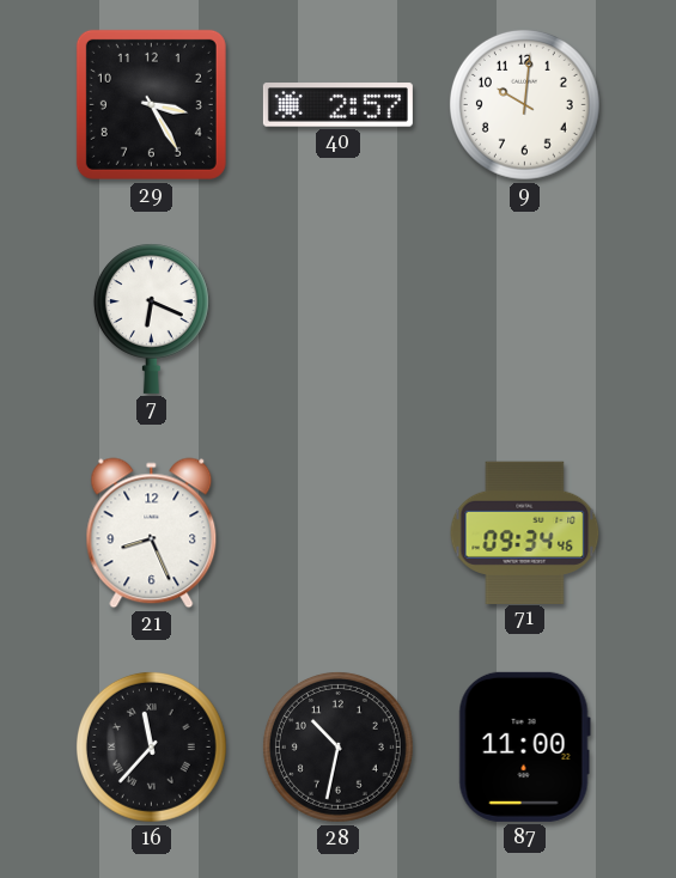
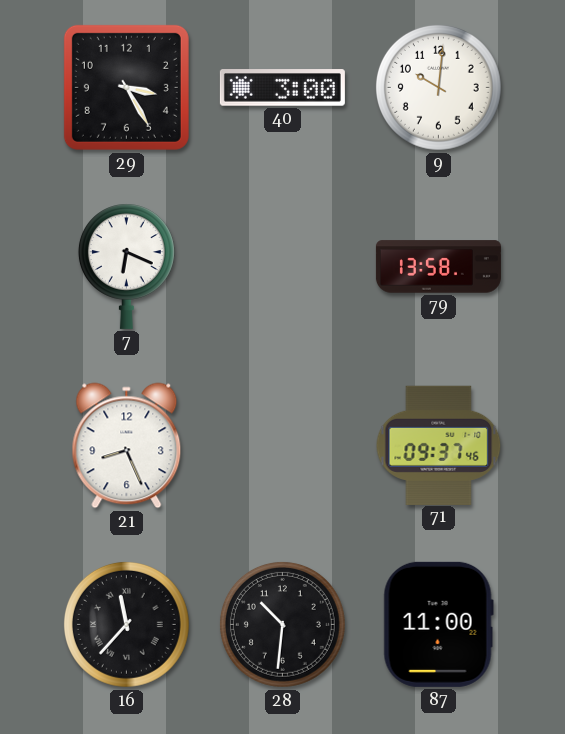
40: 2:57 -> 3:00
79: none -> 13:58
71: 09:34 -> 09:37
28: 10:32 -> 10:31
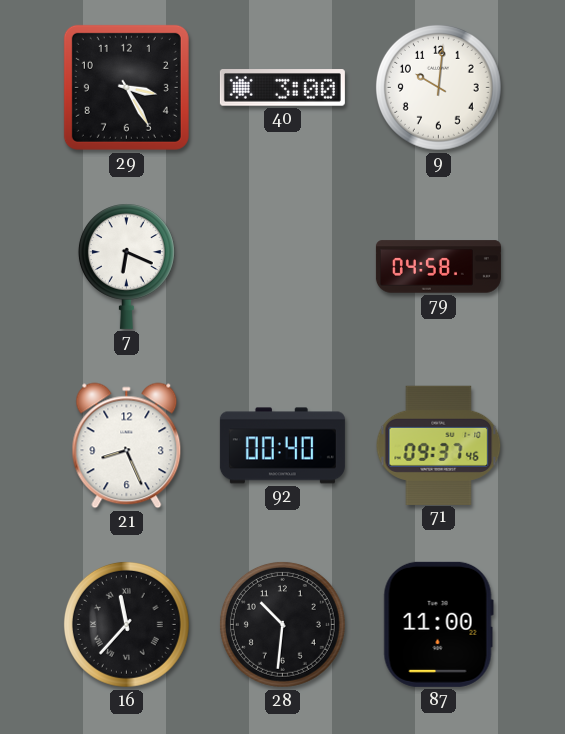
79: 13:58 -> 04:58
92: none -> 00:40
